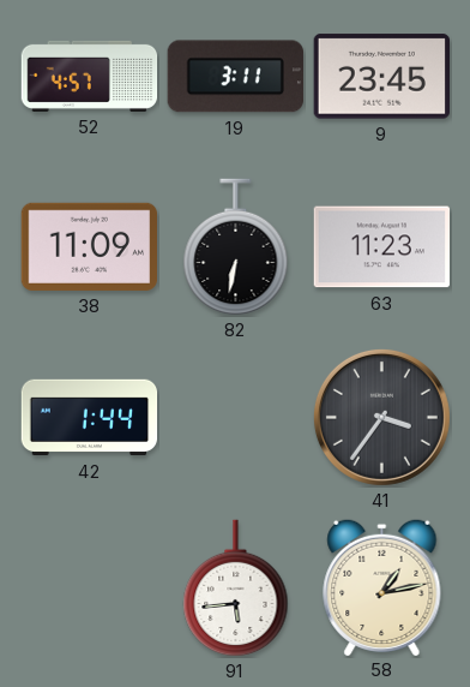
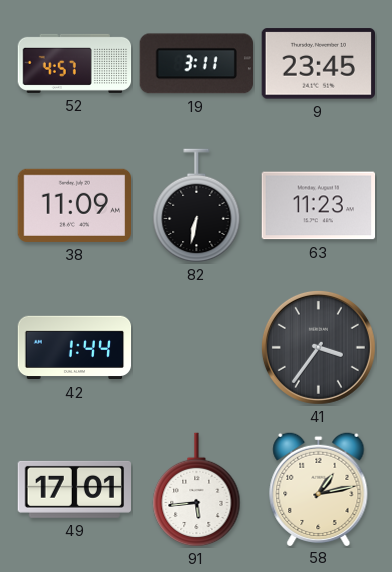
49: none -> 17:01
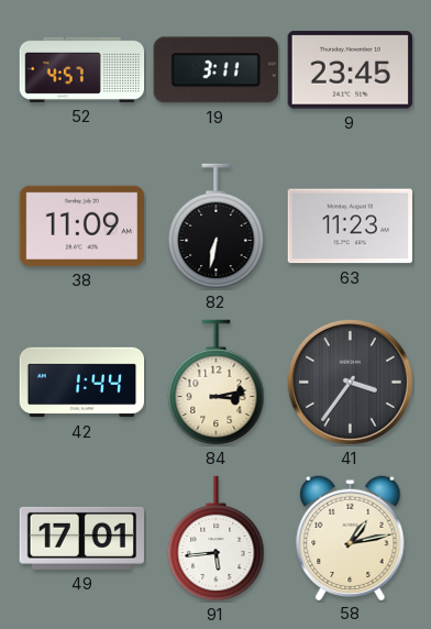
84: none -> 3:13
